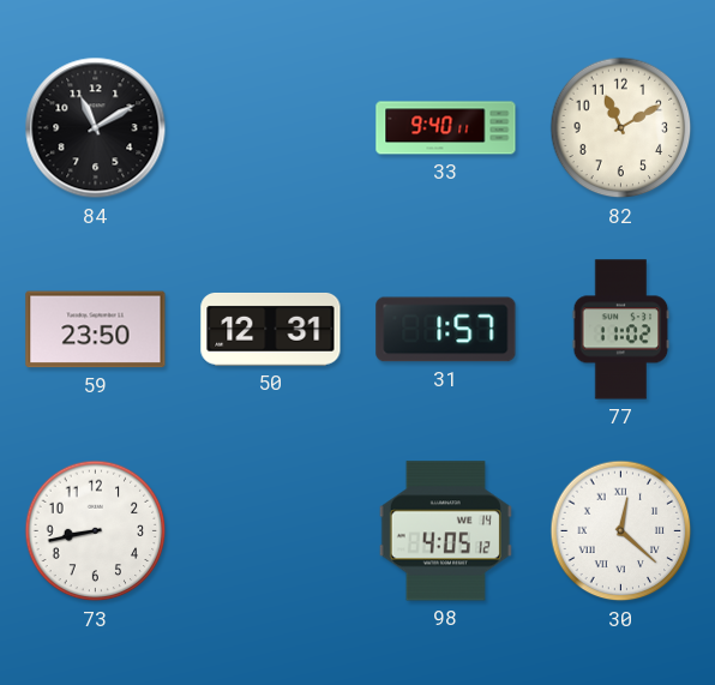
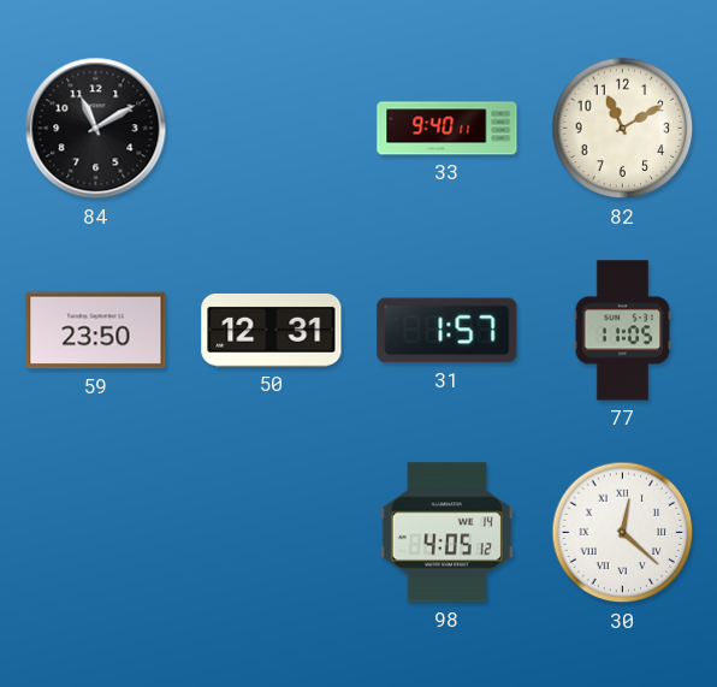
77: 11:02 -> 11:05
73: 8:43 -> none
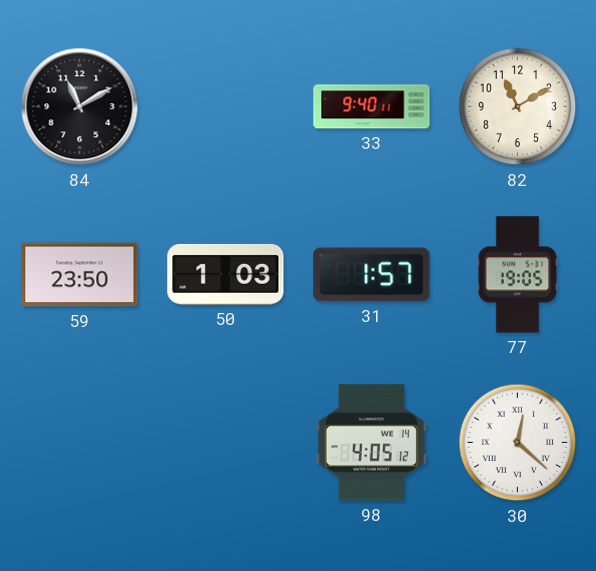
50: 12:31 -> 1:03
77: 11:05 -> 19:05
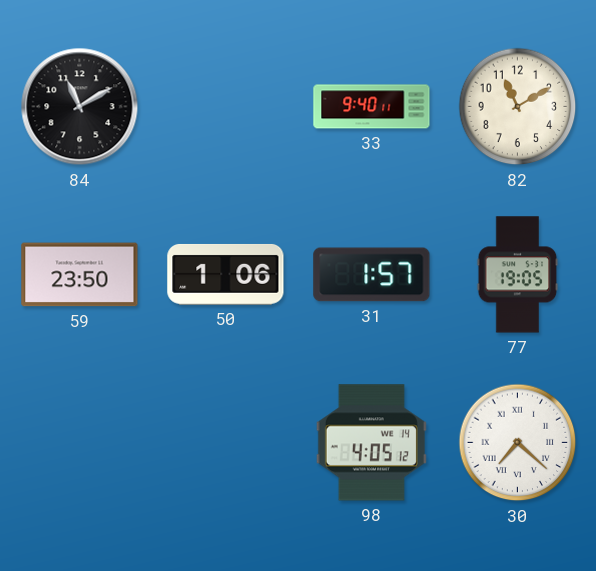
50: 1:03 -> 1:06
30: 12:22 -> 7:22
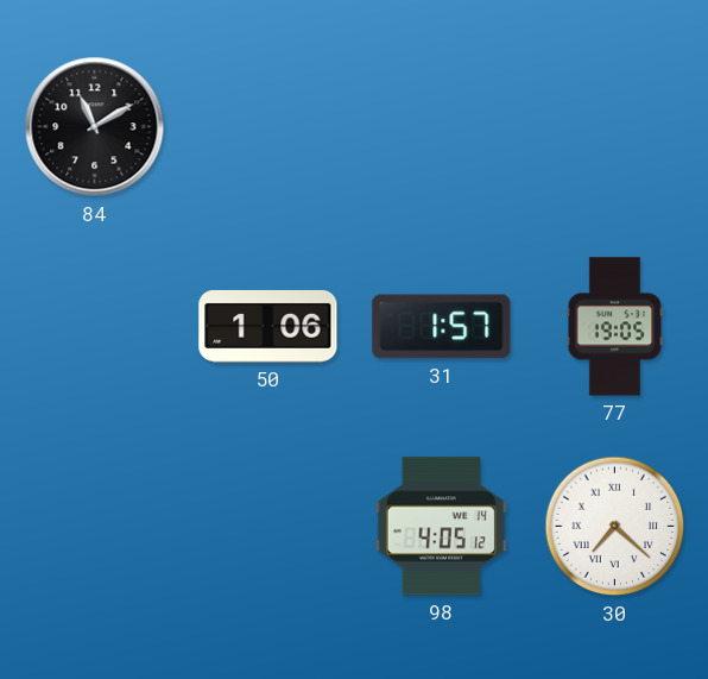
33: 9:40 -> none
82: 11:10 -> none
59: 23:50 -> none
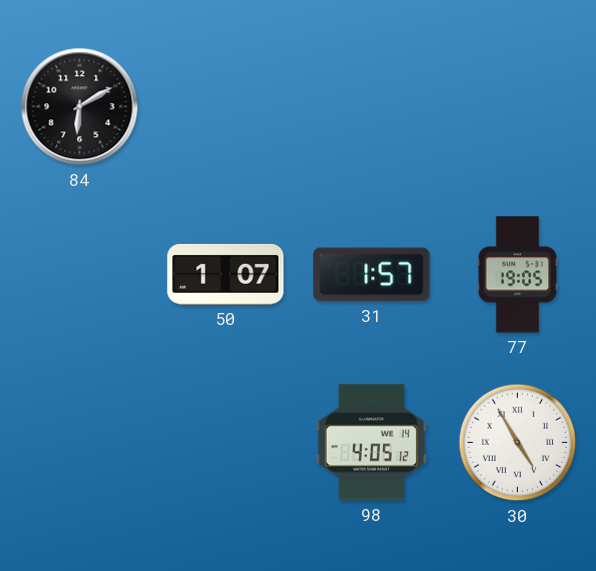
84: 11:10 -> 6:10
50: 1:06 -> 1:07
30: 7:22 -> 4:55
